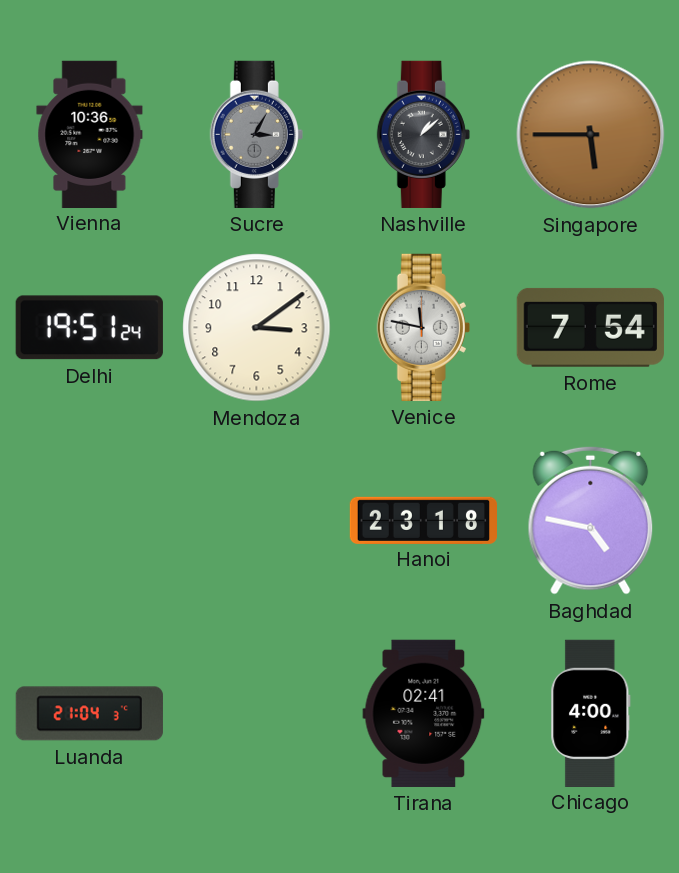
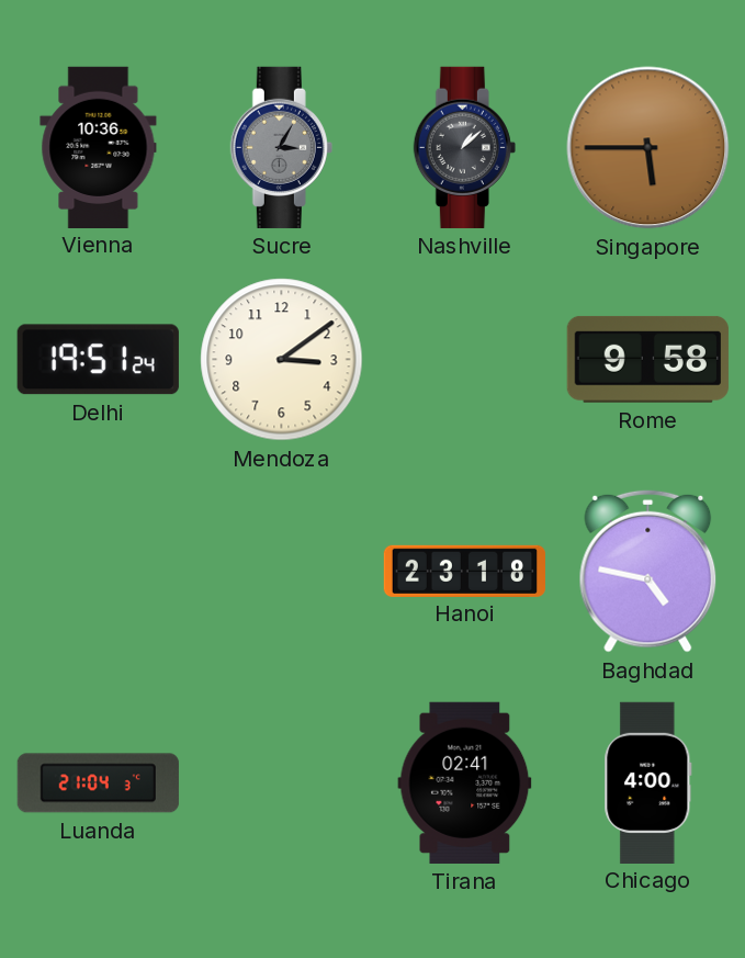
Venice: 11:47 -> none
Rome: 7:54 -> 9:58
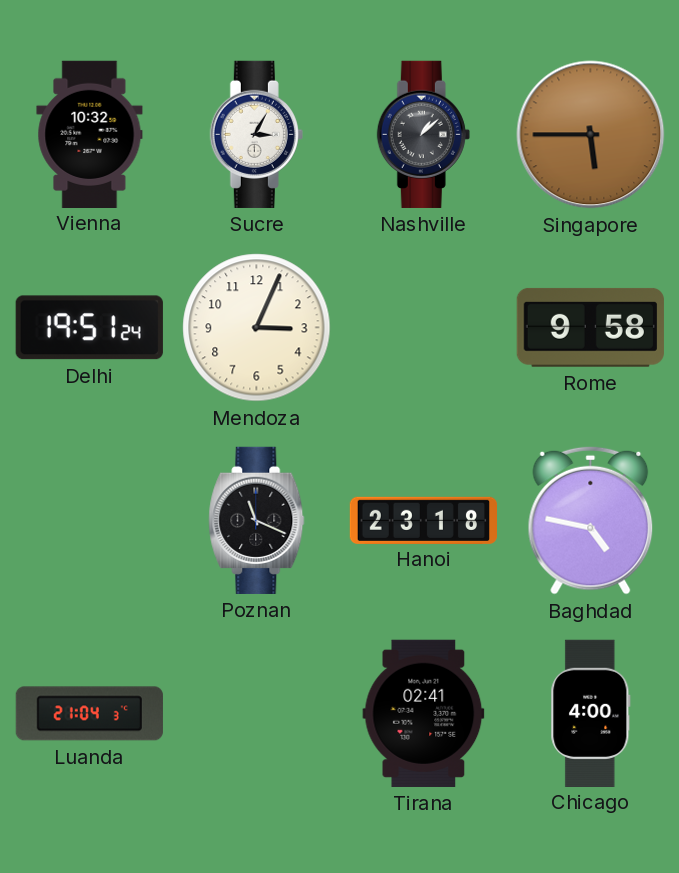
Vienna: 10:36 -> 10:32
Sucre dial: grey -> white
Mendoza: 3:09 -> 3:04
Poznan: none -> 11:19
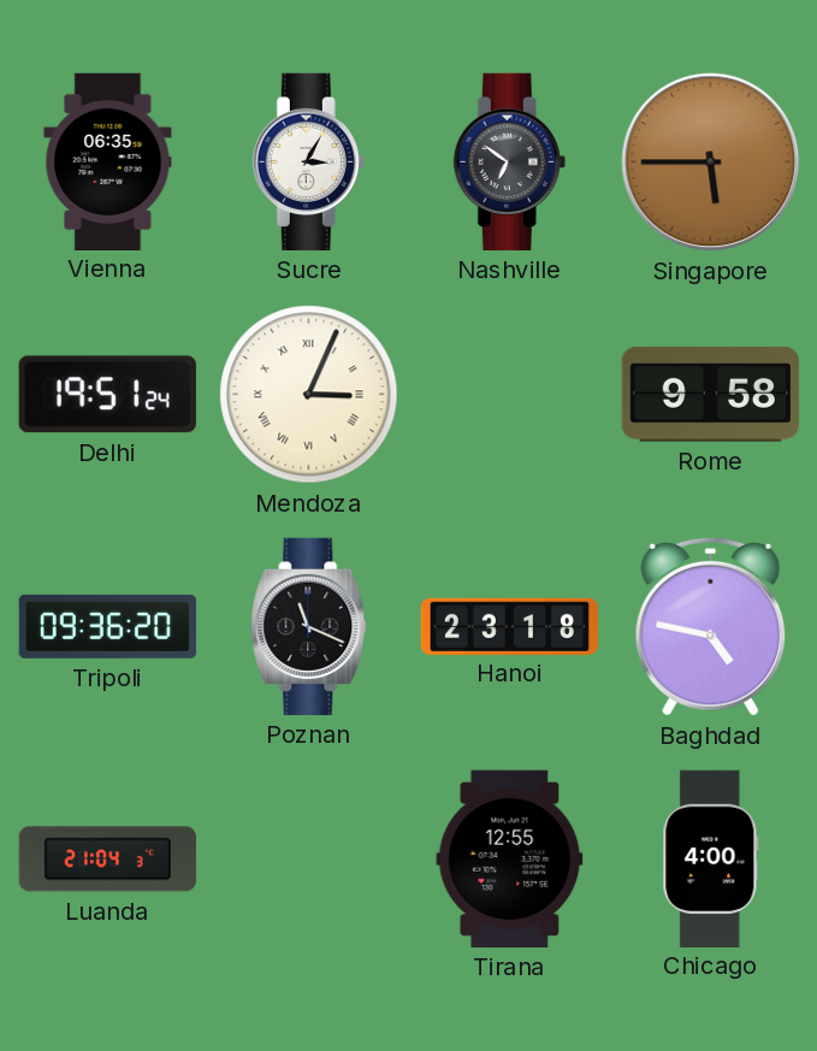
Vienna: 10:32 -> 06:35
Nashville: 1:08 -> 6:51
Mendoza numerals: Arabic -> Roman
Tripoli: none -> 09:36
Tirana: 02:41 -> 12:55
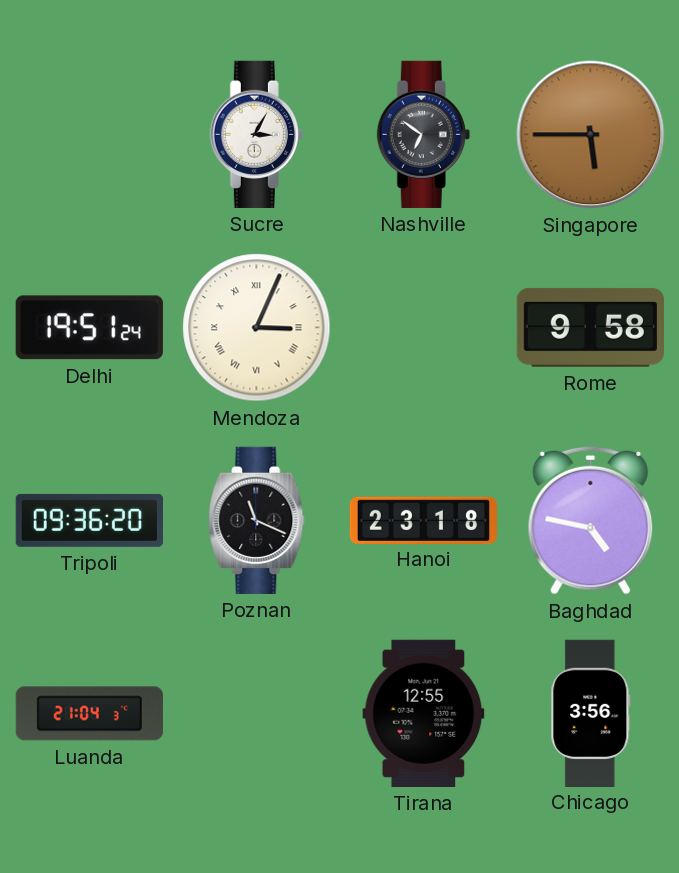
Vienna: 06:35 -> none
Chicago: 4:00 -> 3:56
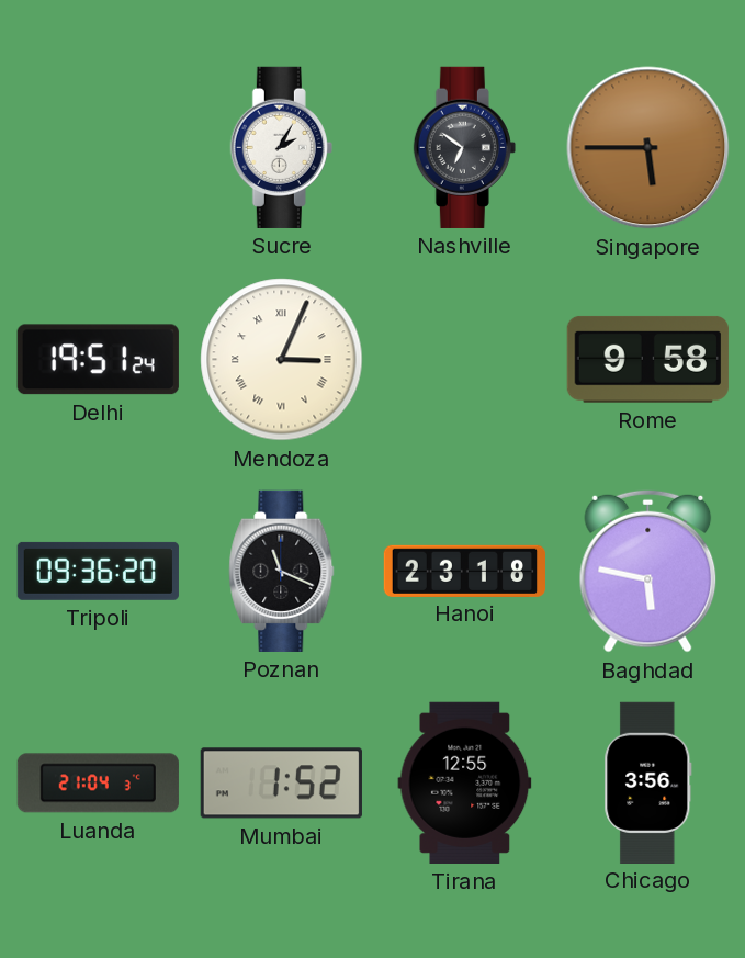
Sucre: 3:05 -> 2:05
Baghdad: 4:47 -> 5:47
Mumbai: none -> 1:52
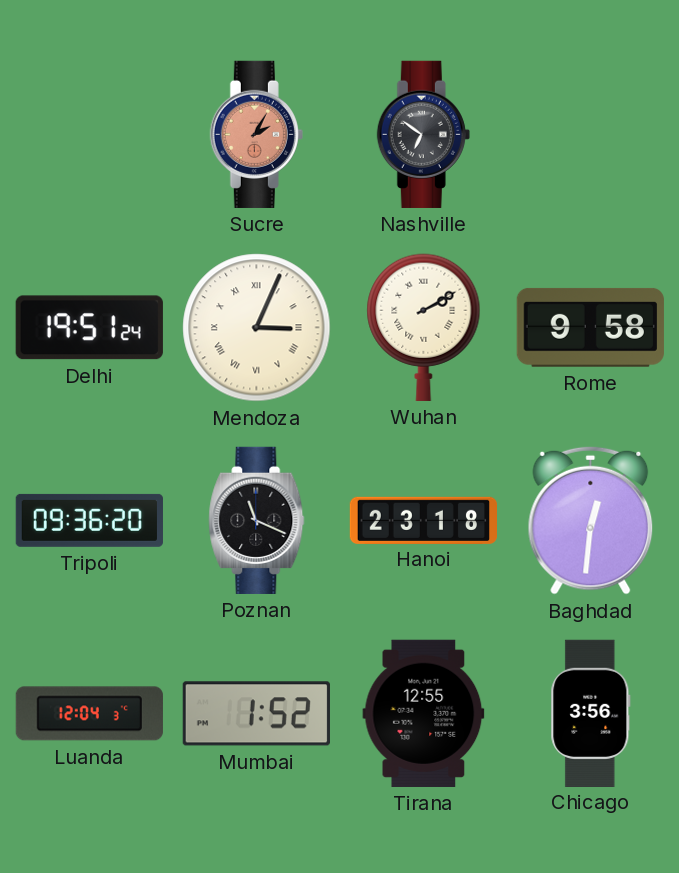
Sucre dial: white -> salmon
Singapore: 5:45 -> none
Wuhan: none -> 2:10
Baghdad: 5:47 -> 12:31
Luanda: 21:04 -> 12:04
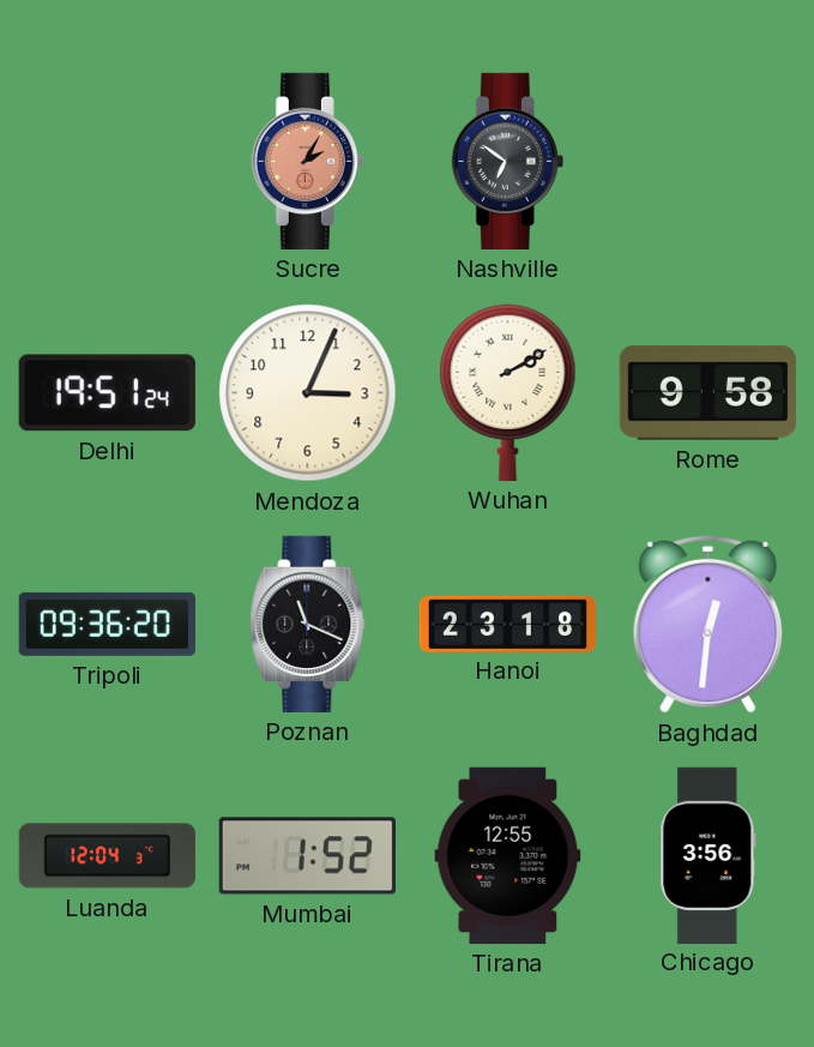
Mendoza numerals: Roman -> Arabic
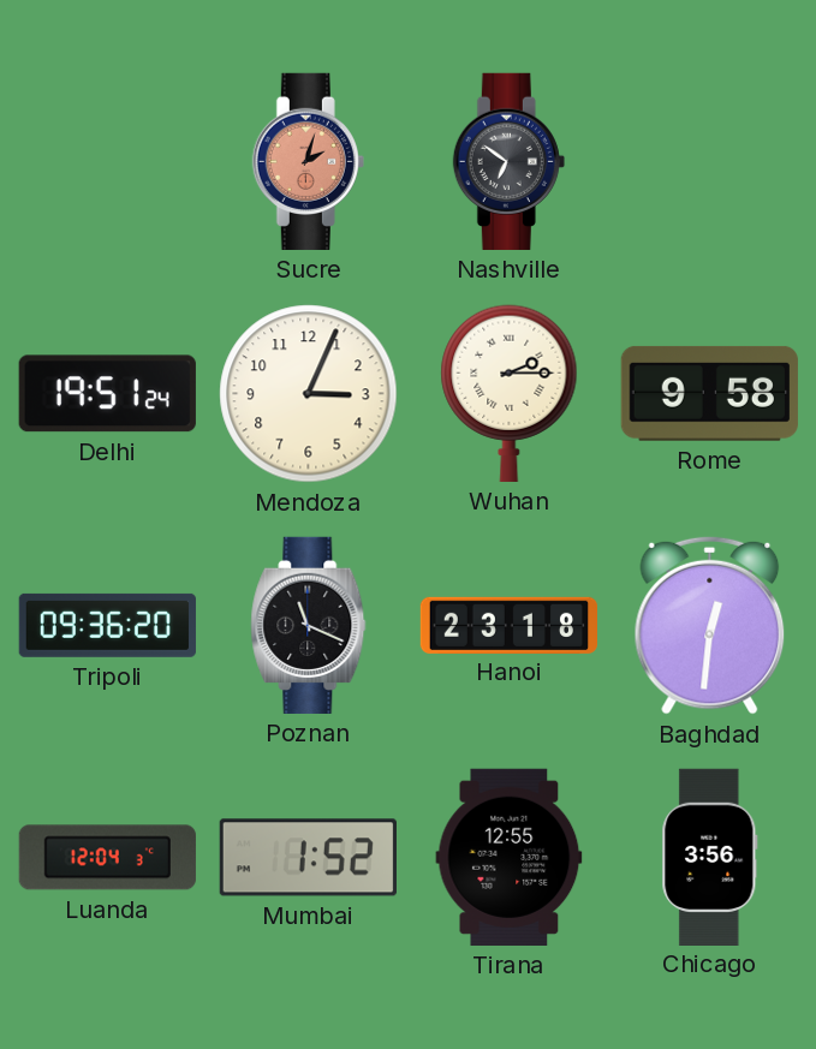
Sucre: 2:05 -> 2:03
Wuhan: 2:10 -> 2:15
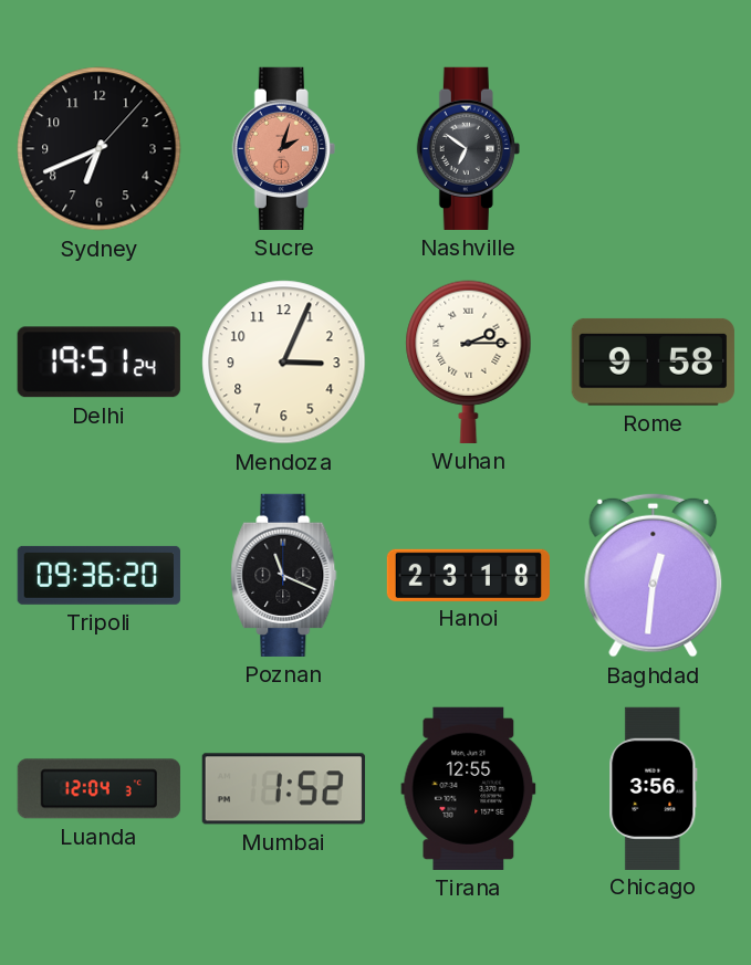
Sydney: none -> 6:41
